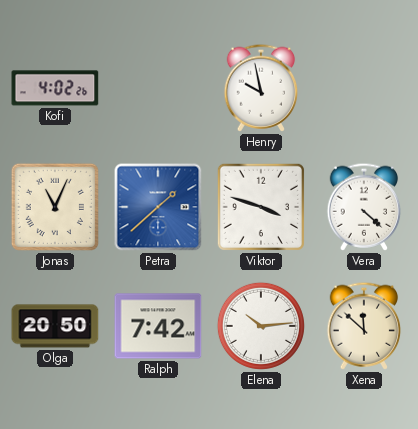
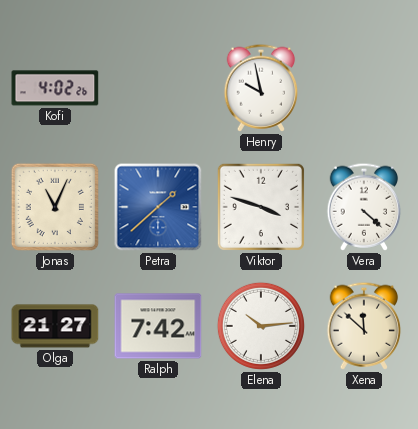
Olga: 20:50 -> 21:27
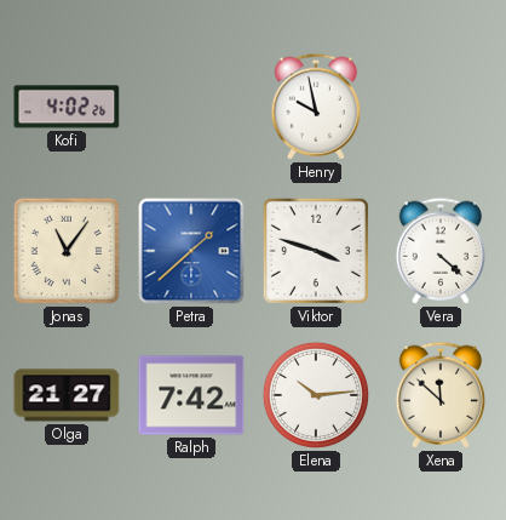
Jonas: 11:04 -> 11:06
